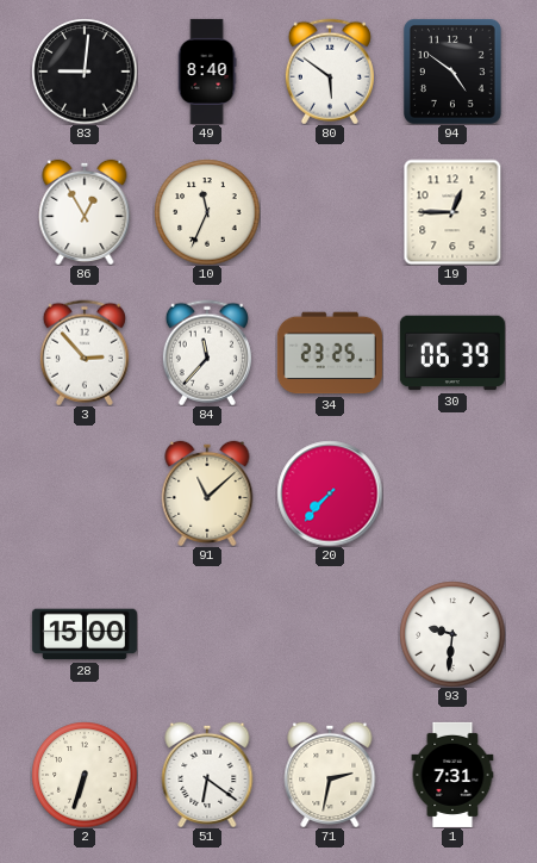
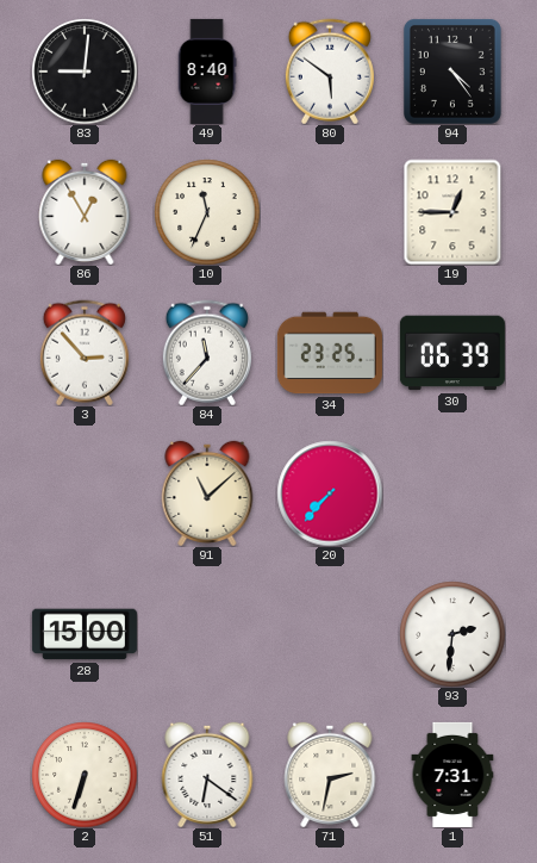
94: 4:51 -> 4:24
93: 9:31 -> 2:31
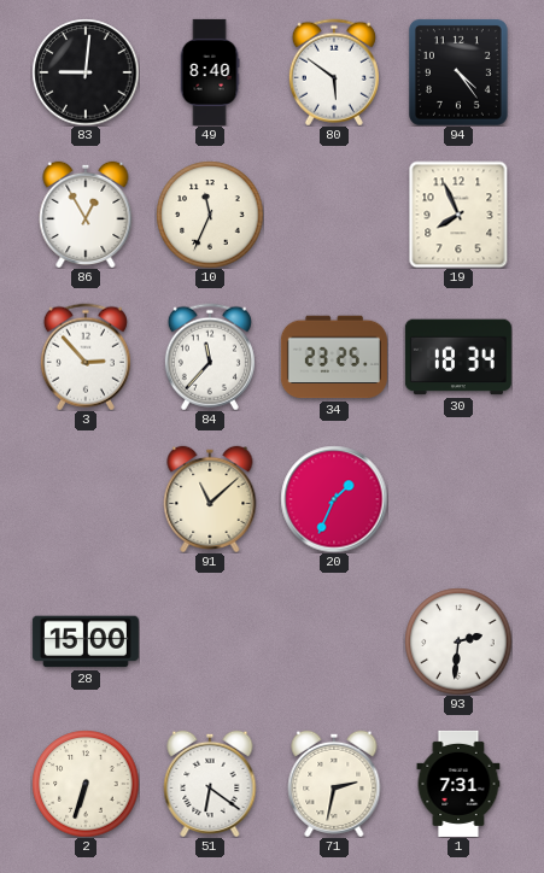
19: 12:45 -> 7:56
30: 06:39 -> 18:34
20: 7:37 -> 1:34
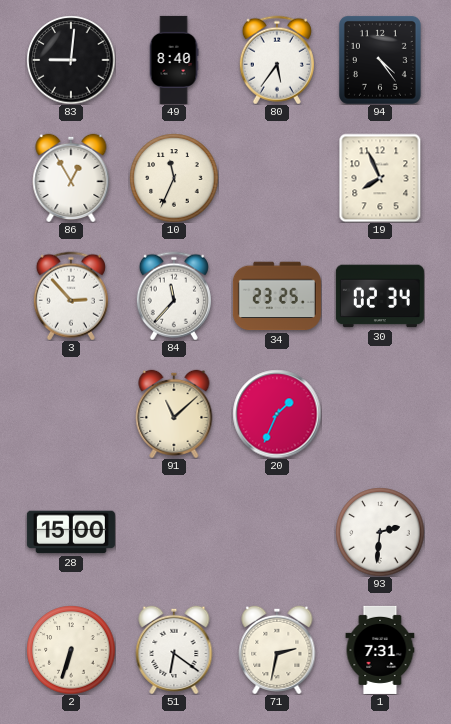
80: 5:51 -> 5:36
30: 18:34 -> 02:34
